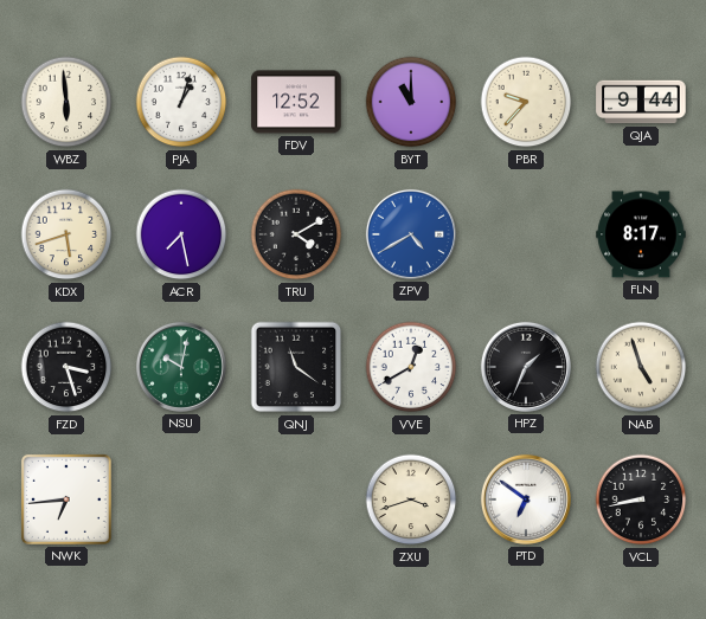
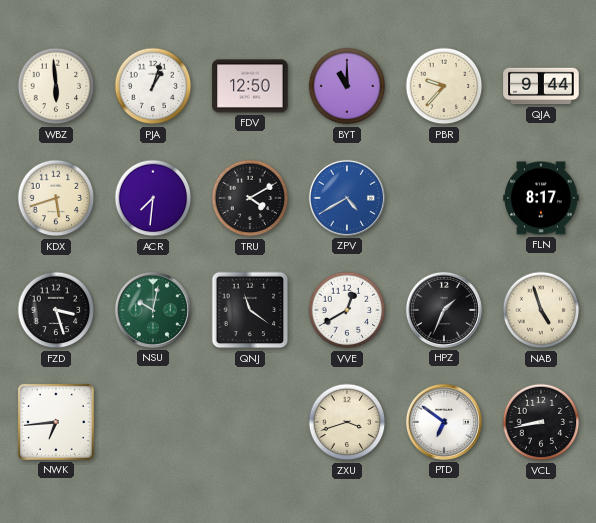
FDV: 12:52 -> 12:50
ACR: 7:28 -> 7:31
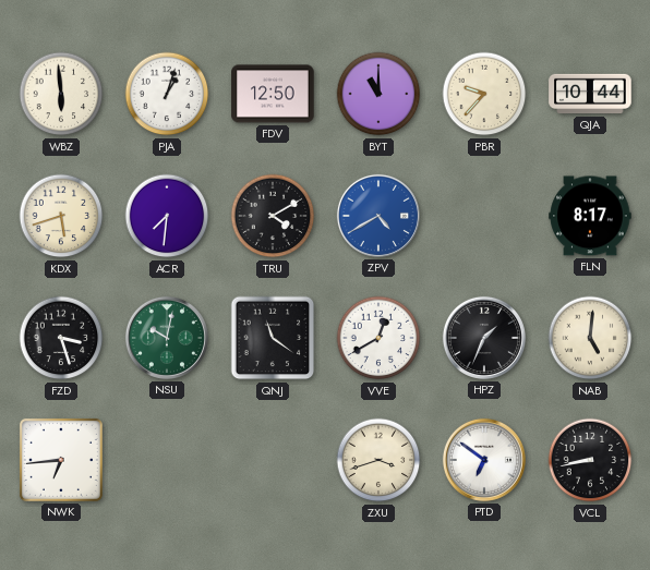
QJA: 9:44 -> 10:44
NAB: 4:57 -> 5:01
